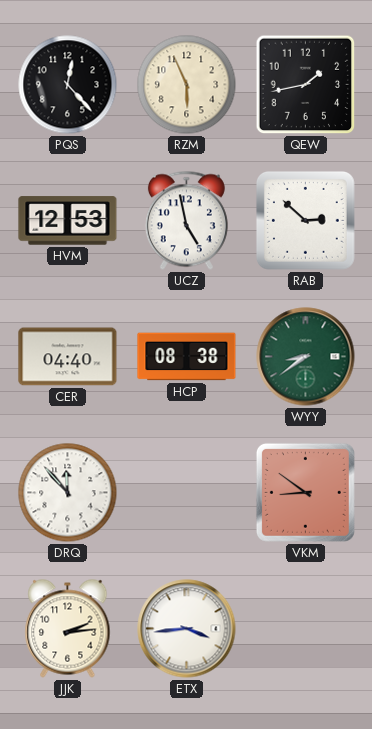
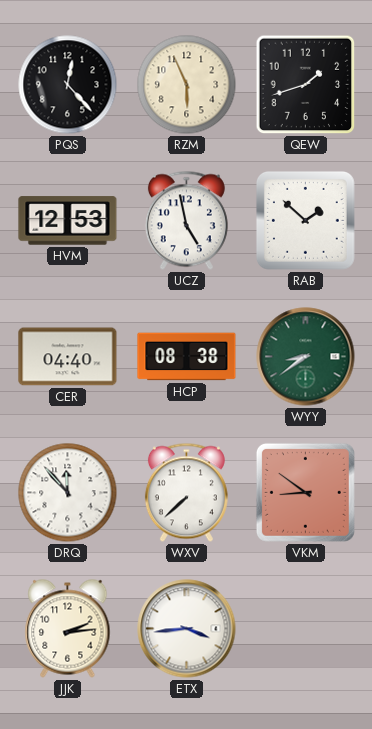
QEW: 1:43 -> 1:42
RAB: 2:52 -> 1:52
WXV: none -> 7:38
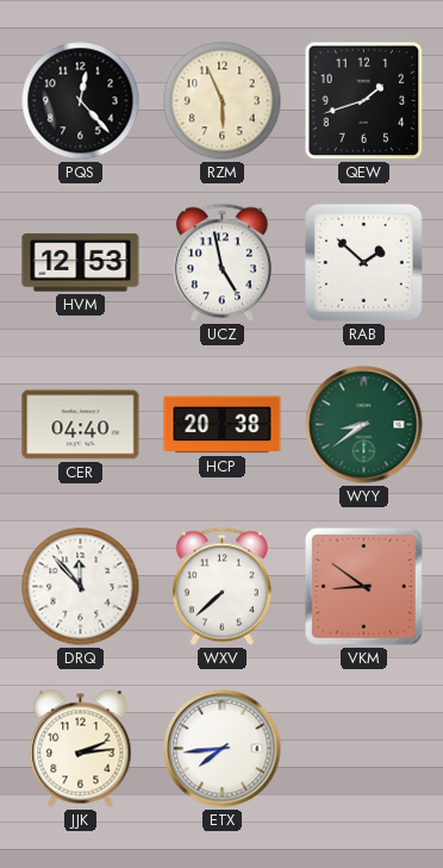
HCP: 08:38 -> 20:38
ETX: 3:44 -> 7:44
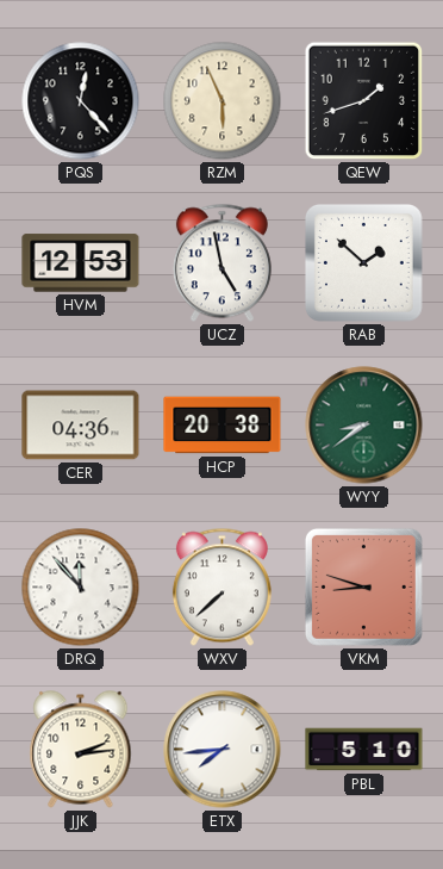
CER: 04:40 -> 04:36
VKM: 8:51 -> 8:48
PBL: none -> 5:10
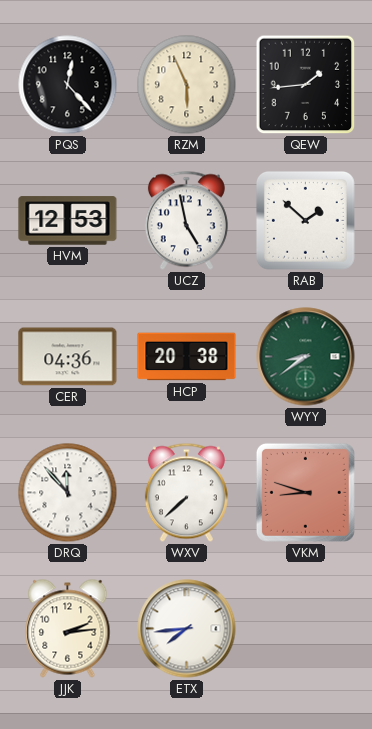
QEW: 1:42 -> 1:44
PBL: 5:10 -> none
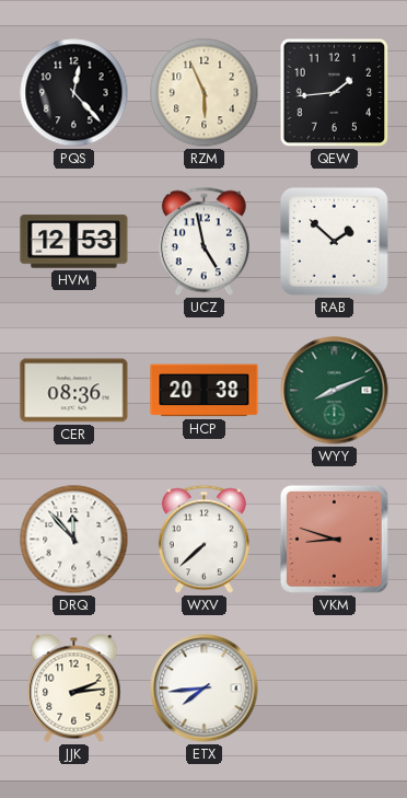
CER: 04:36 -> 08:36
WYY: 8:39 -> 8:11
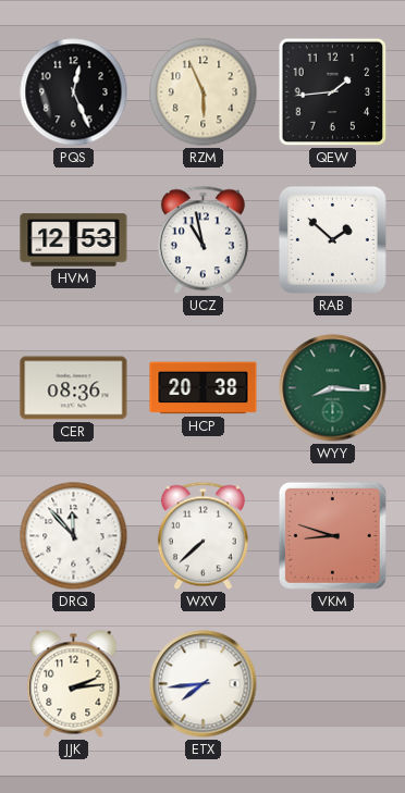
PQS: 12:23 -> 12:26
UCZ: 4:58 -> 10:58
WYY: 8:11 -> 8:16
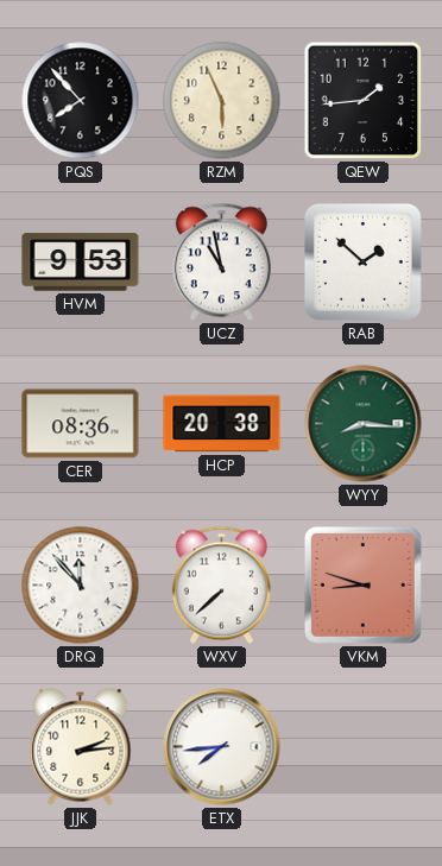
PQS: 12:26 -> 7:53
HVM: 12:53 -> 9:53
